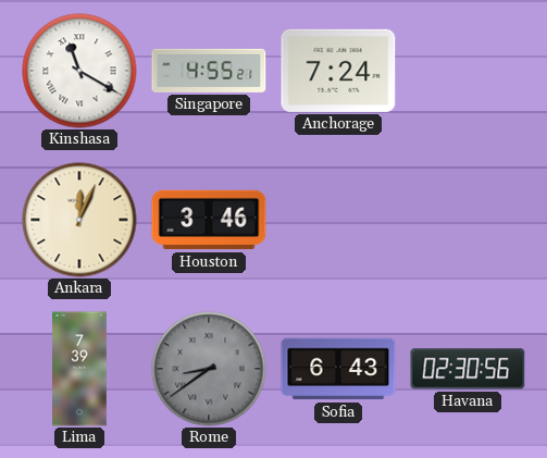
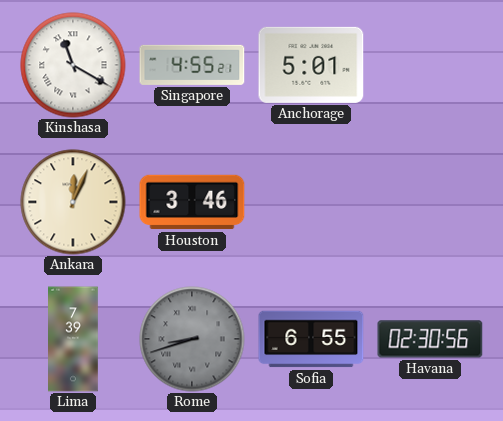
Anchorage: 7:24 -> 5:01
Rome: 8:39 -> 8:42
Sofia: 6:43 -> 6:55
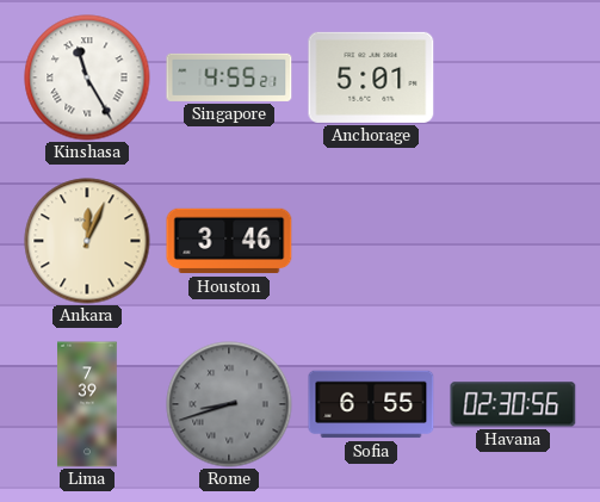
Kinshasa: 11:20 -> 11:25
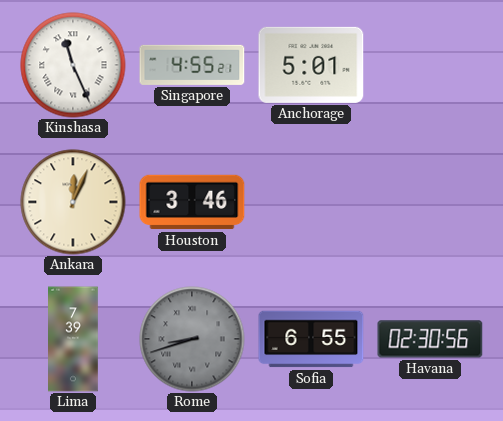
Kinshasa: 11:25 -> 11:26
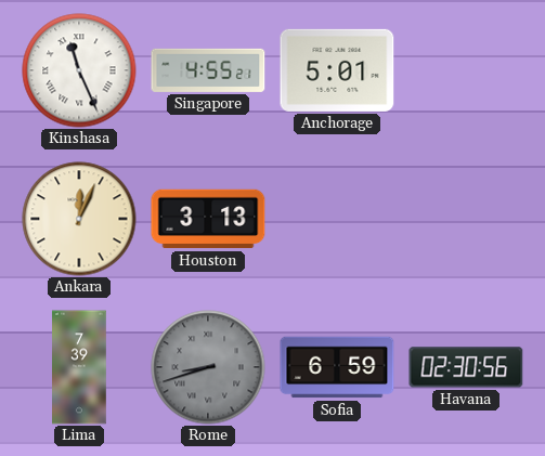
Houston: 3:46 -> 3:13
Sofia: 6:55 -> 6:59
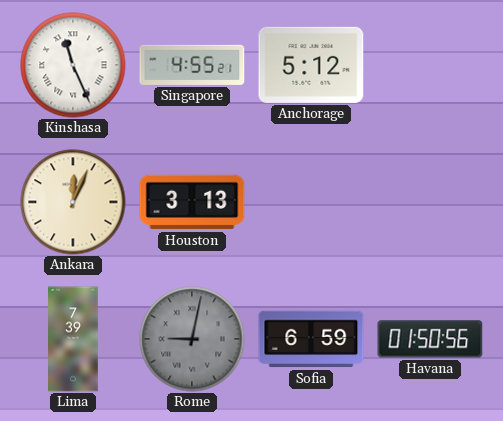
Anchorage: 5:01 -> 5:12
Rome: 8:42 -> 9:02
Havana: 02:30 -> 01:50
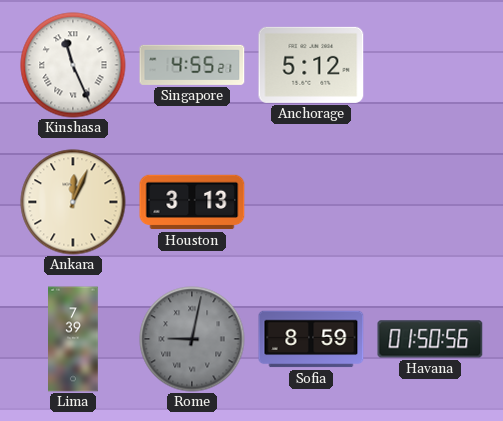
Sofia: 6:59 -> 8:59
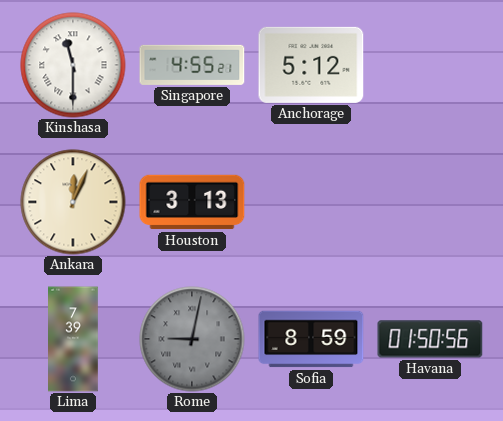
Kinshasa: 11:26 -> 11:30
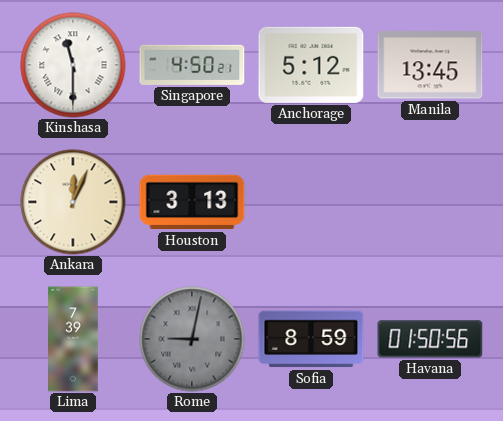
Singapore: 4:55 -> 4:50
Manila: none -> 13:45
